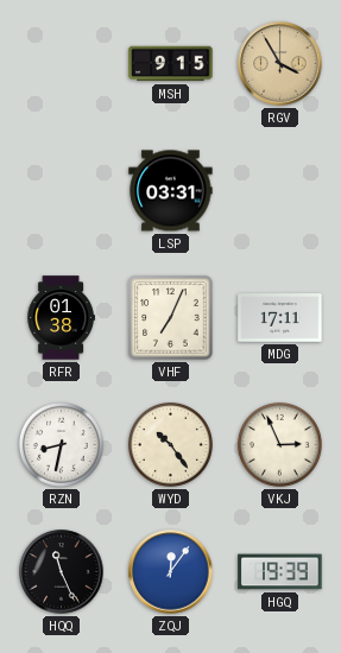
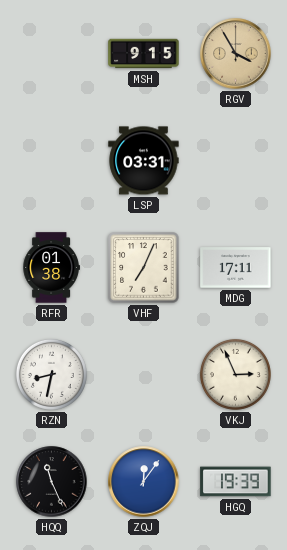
WYD: 10:24 -> none
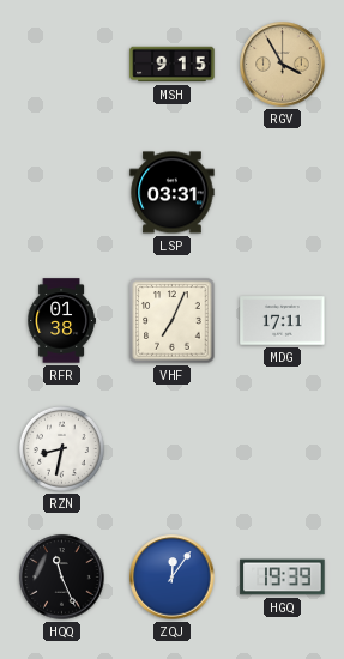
VKJ: 2:56 -> none
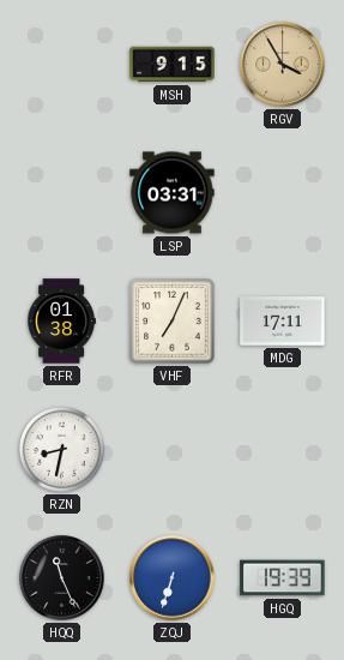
ZQJ: 12:06 -> 6:33
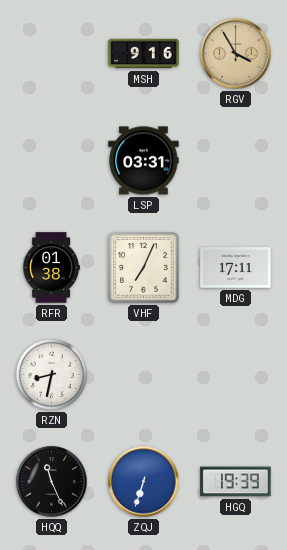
MSH: 9:15 -> 9:16
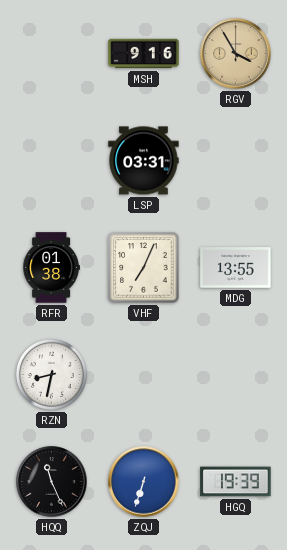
MDG: 17:11 -> 13:55
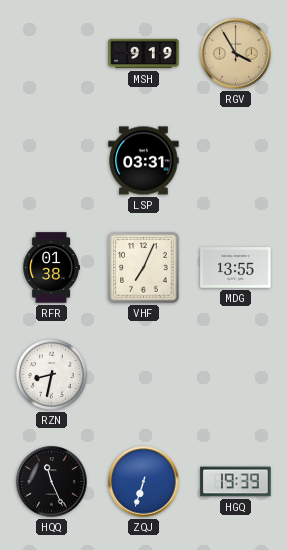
MSH: 9:16 -> 9:19
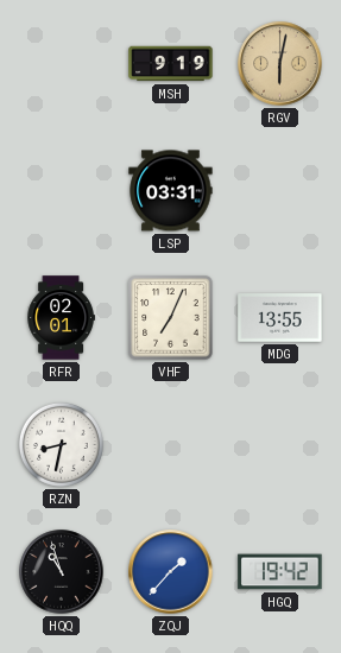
RGV: 3:55 -> 6:02
RFR: 01:38 -> 02:01
HQQ: 11:26 -> 10:57
ZQJ: 6:33 -> 1:37
HGQ: 19:39 -> 19:42
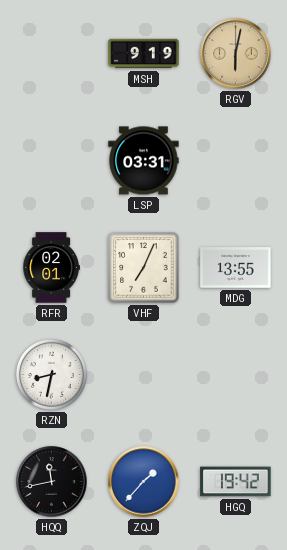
HQQ: 10:57 -> 11:43
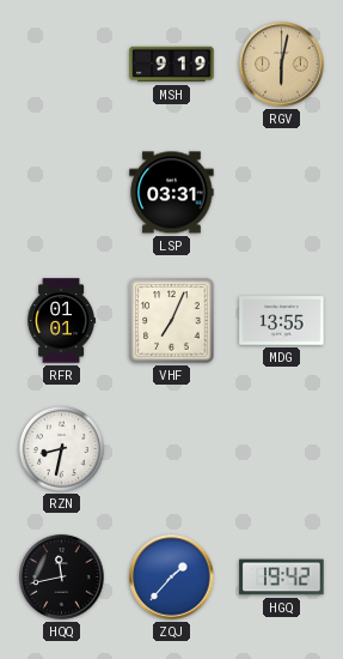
RFR: 02:01 -> 01:01
